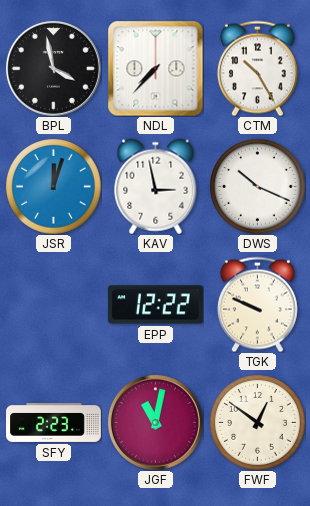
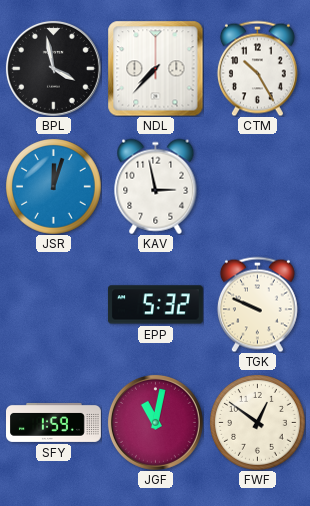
DWS: 10:19 -> none
EPP: 12:22 -> 5:32
SFY: 2:23 -> 1:59
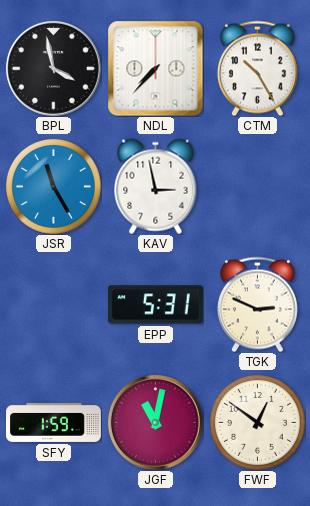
JSR: 12:03 -> 11:25
EPP: 5:32 -> 5:31
TGK: 9:49 -> 2:49
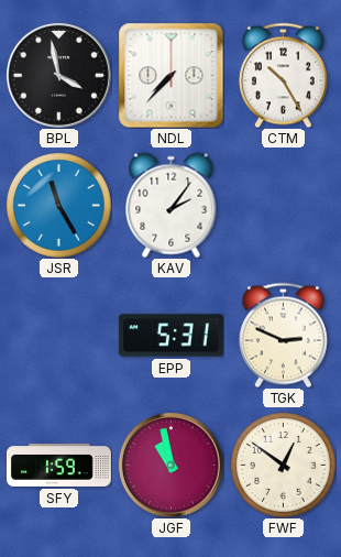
KAV: 2:58 -> 2:06
JGF: 11:02 -> 10:58
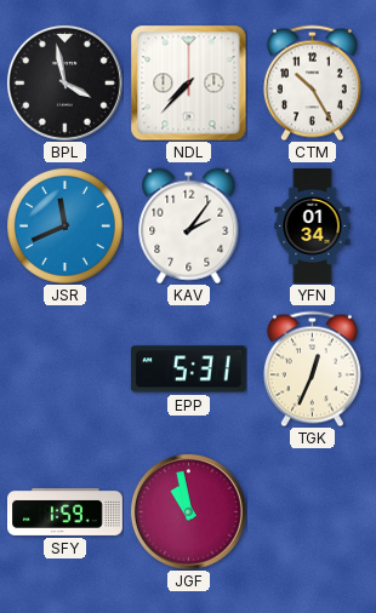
JSR: 11:25 -> 11:41
YFN: none -> 01:34
TGK: 2:49 -> 12:34
FWF: 12:51 -> none
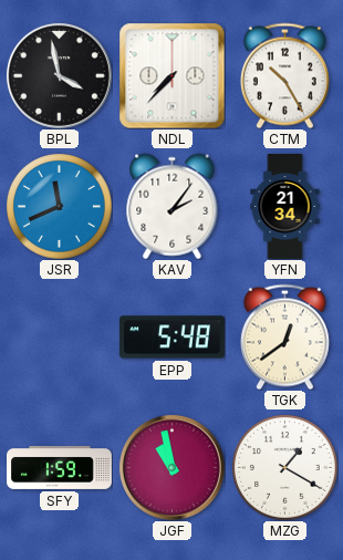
YFN: 01:34 -> 21:34
EPP: 5:31 -> 5:48
TGK: 12:34 -> 12:39
MZG: none -> 1:20
